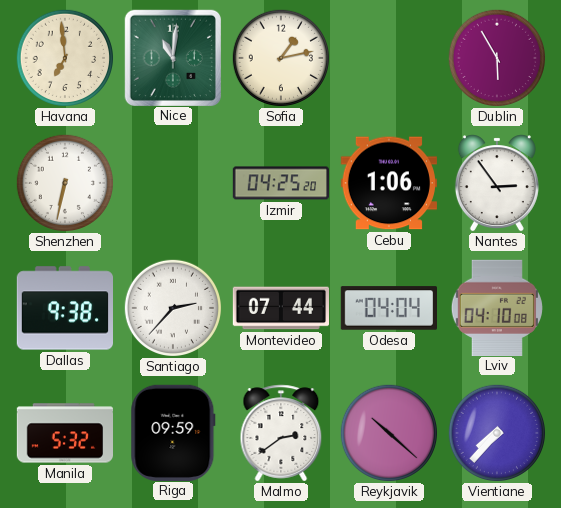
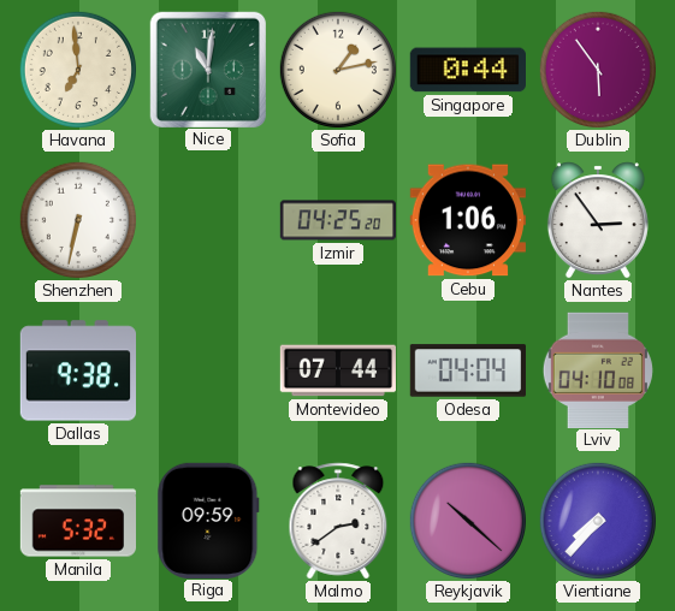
Singapore: none -> 0:44
Dublin: 5:55 -> 5:54
Santiago: 2:37 -> none
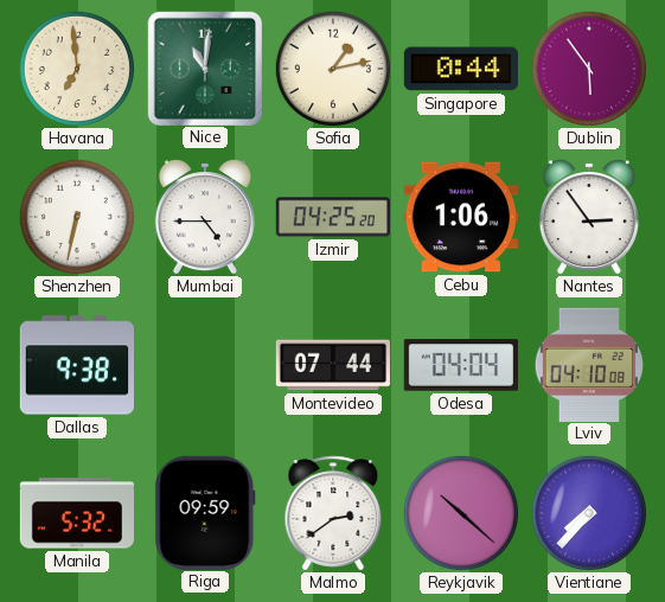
Mumbai: none -> 4:45
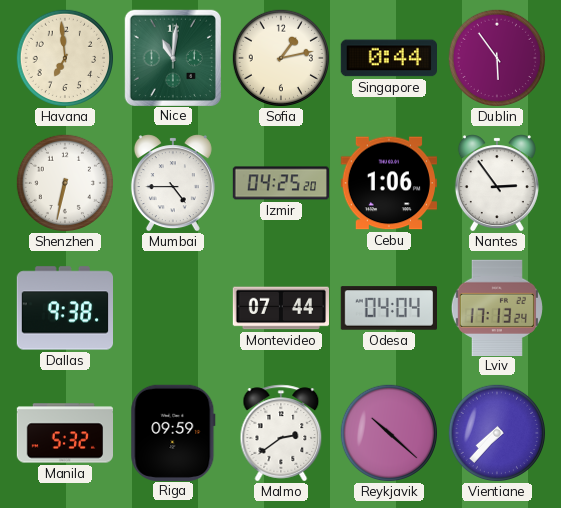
Lviv: 04:10 -> 17:13
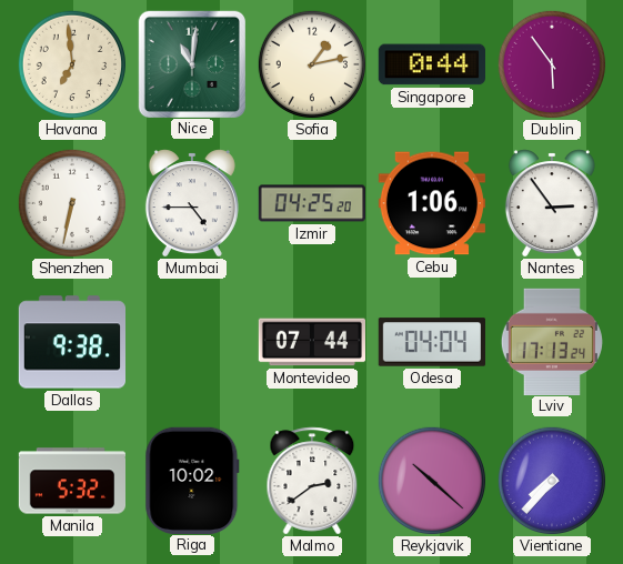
Riga: 09:59 -> 10:02
